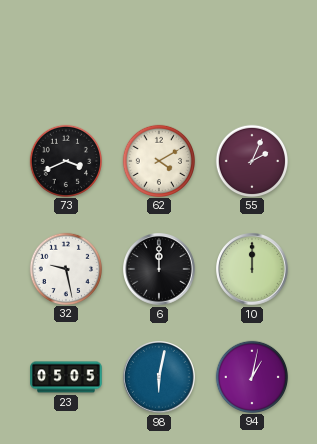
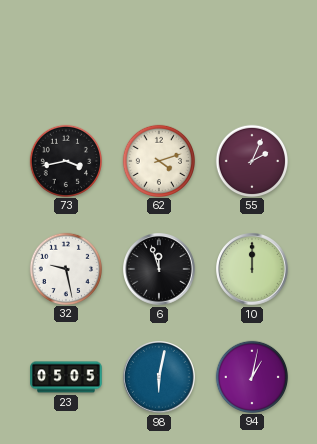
73: 3:41 -> 3:43
62: 4:10 -> 4:12
6: 12:00 -> 11:57
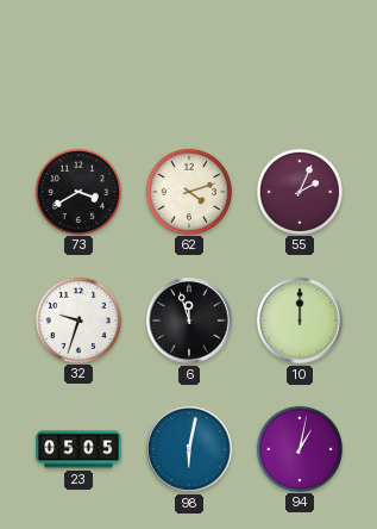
73: 3:43 -> 3:40
32: 9:28 -> 9:33
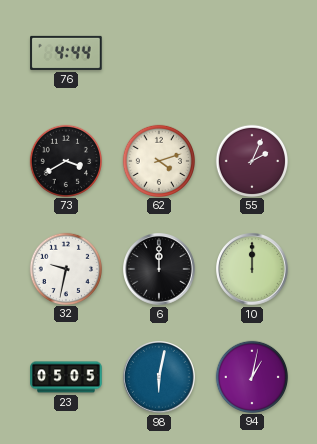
76: none -> 4:44
32: 9:33 -> 9:32
6: 11:57 -> 12:00
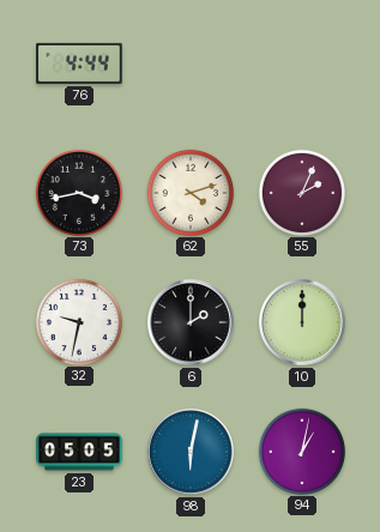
73: 3:40 -> 3:43
6: 12:00 -> 2:00
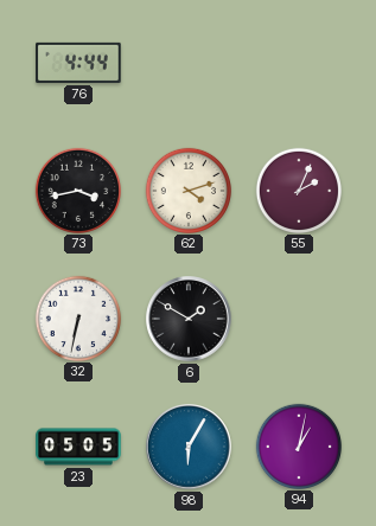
32: 9:32 -> 6:32
6: 2:00 -> 1:50
10: 12:00 -> none
98: 6:02 -> 6:05
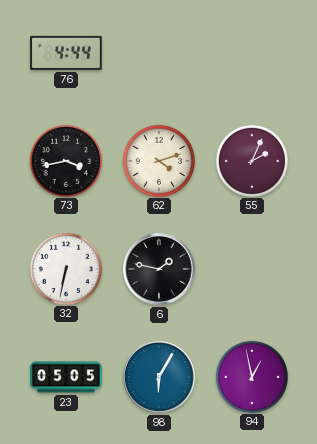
6: 1:50 -> 1:47
94: 1:02 -> 12:58
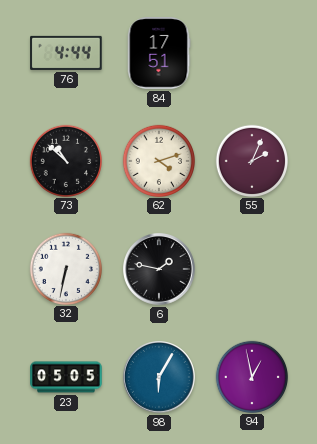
84: none -> 17:51
73: 3:43 -> 10:52
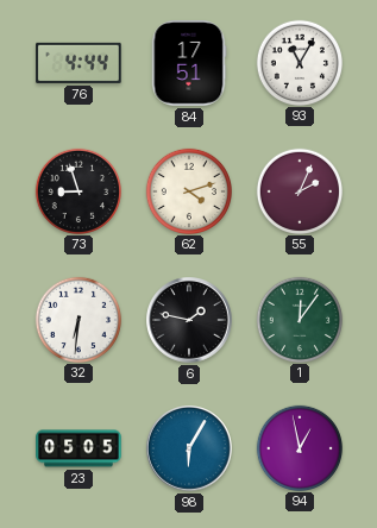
93: none -> 11:05
73: 10:52 -> 8:57
32: 6:32 -> 6:31
1: none -> 12:06
